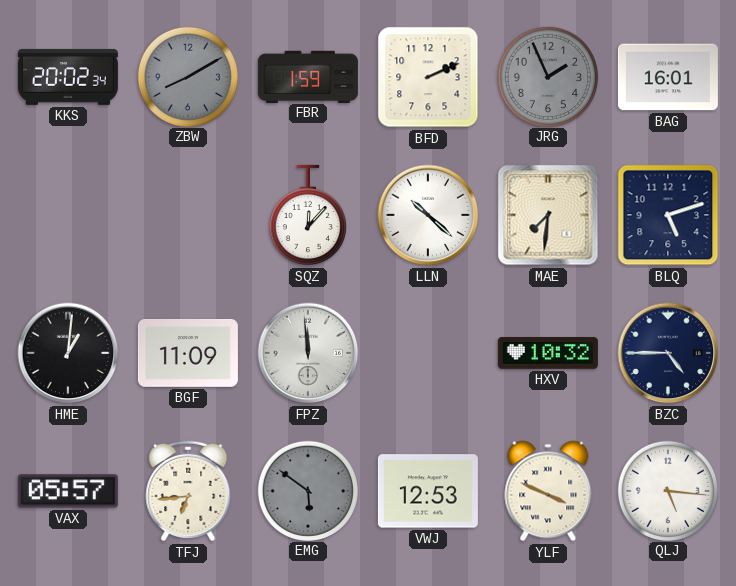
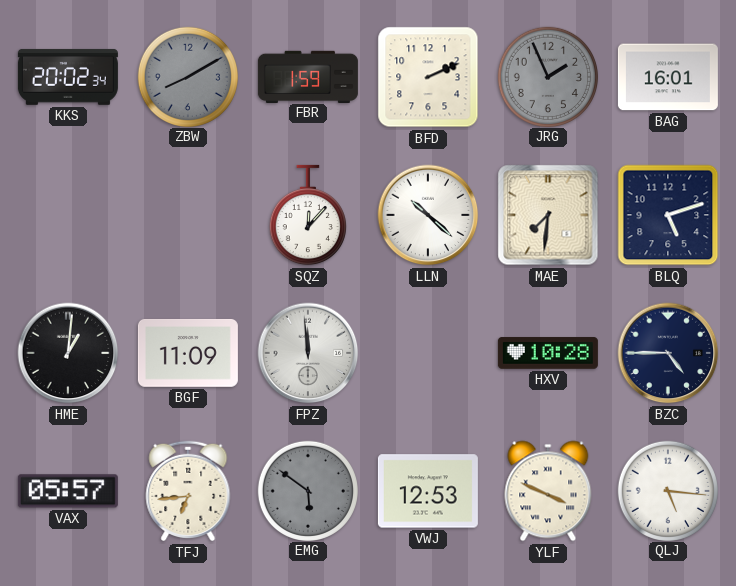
HXV: 10:32 -> 10:28
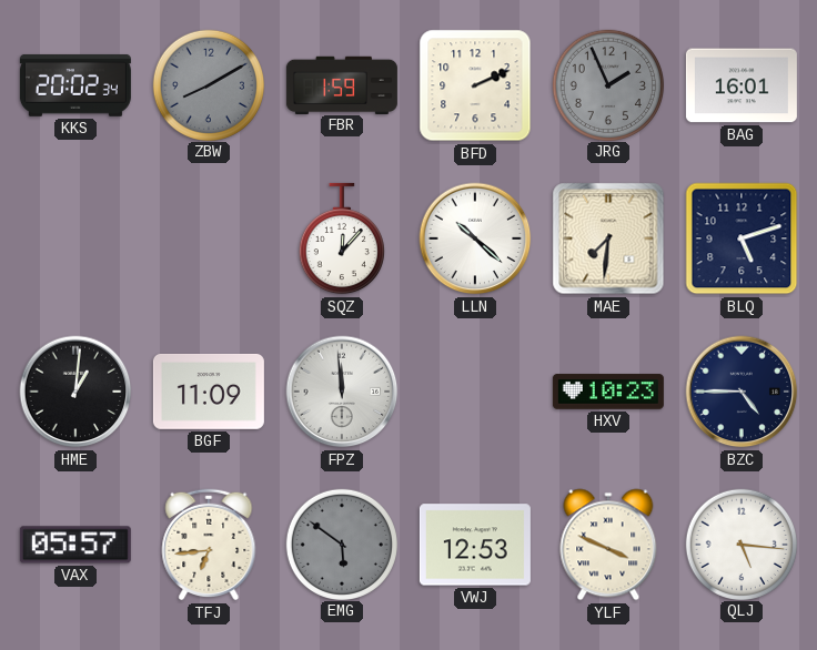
HXV: 10:28 -> 10:23
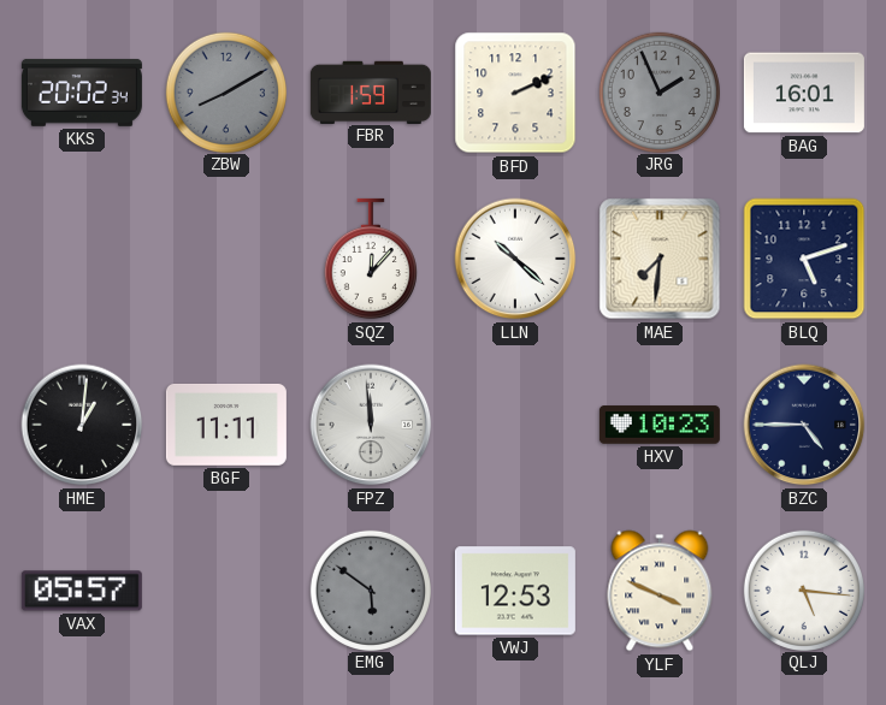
BGF: 11:09 -> 11:11
TFJ: 6:44 -> none
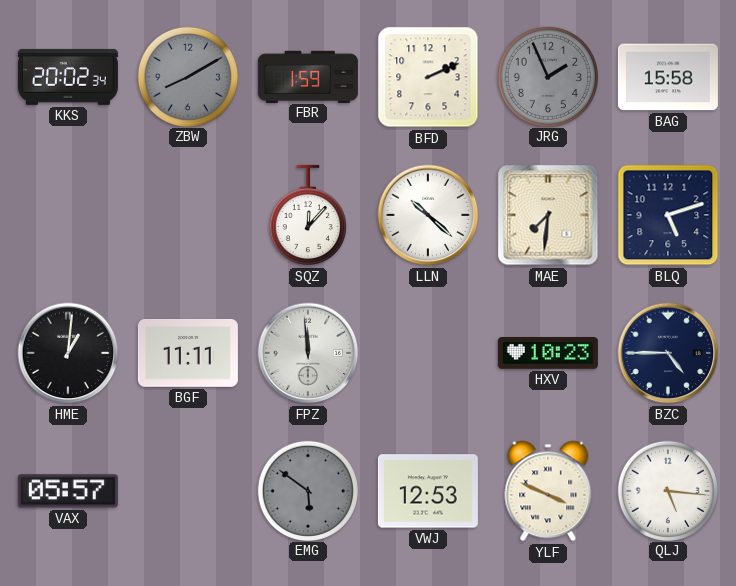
BAG: 16:01 -> 15:58
